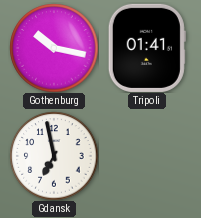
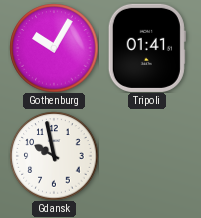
Gothenburg: 10:17 -> 10:05
Gdansk: 6:58 -> 9:58
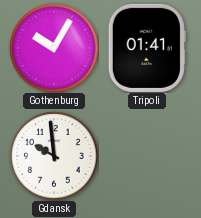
Gdansk: 9:58 -> 9:59
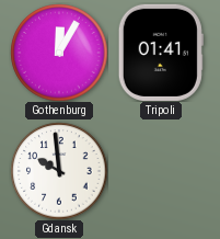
Gothenburg: 10:05 -> 12:05
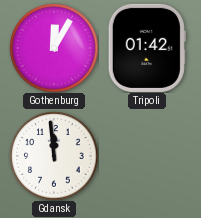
Tripoli: 01:41 -> 01:42
Gdansk: 9:59 -> 11:59
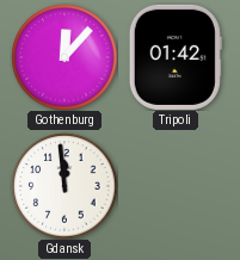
Gothenburg: 12:05 -> 12:07
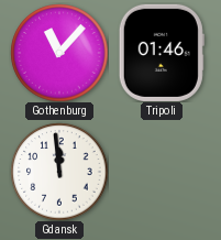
Gothenburg: 12:07 -> 11:07
Tripoli: 01:42 -> 01:46
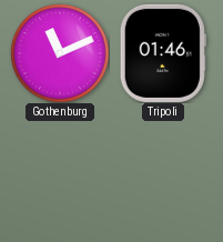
Gothenburg: 11:07 -> 11:11
Gdansk: 11:59 -> none
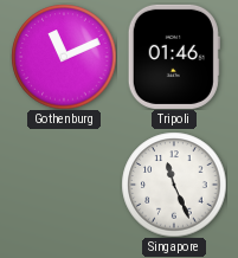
Singapore: none -> 11:26
